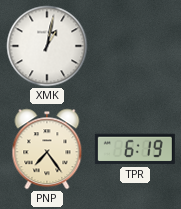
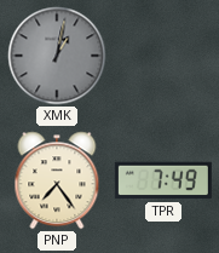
XMK dial: white -> grey
TPR: 6:19 -> 7:49
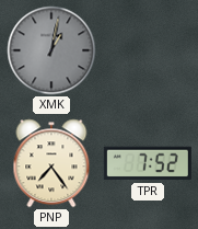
TPR: 7:49 -> 7:52
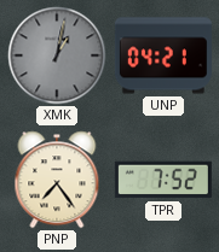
UNP: none -> 04:21
